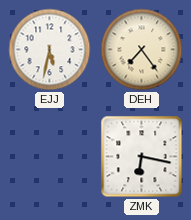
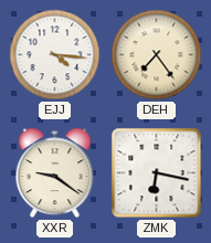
EJJ: 5:32 -> 4:16
XXR: none -> 9:21
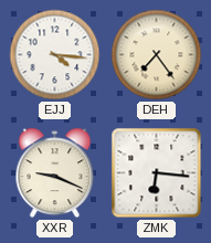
XXR: 9:21 -> 9:19
ZMK: 6:17 -> 6:16
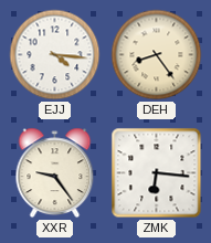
DEH: 7:24 -> 8:24
XXR: 9:19 -> 9:24
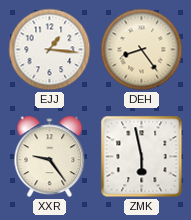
EJJ: 4:16 -> 1:16
ZMK: 6:16 -> 5:58
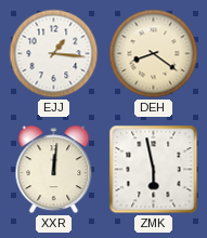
DEH: 8:24 -> 8:21
XXR: 9:24 -> 12:01
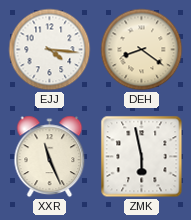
EJJ: 1:16 -> 4:16
XXR: 12:01 -> 11:26
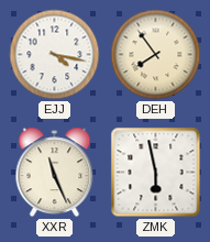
EJJ: 4:16 -> 4:17
DEH: 8:21 -> 7:54
